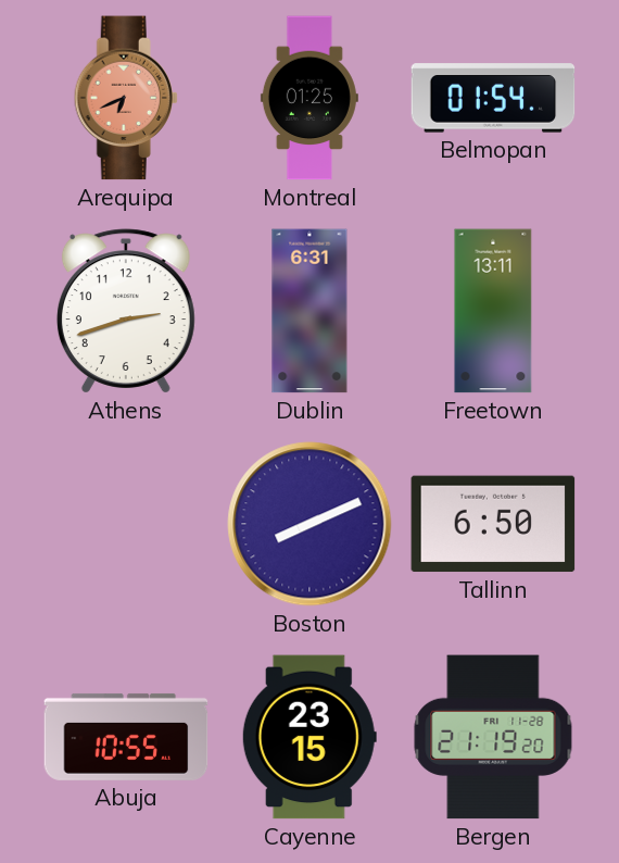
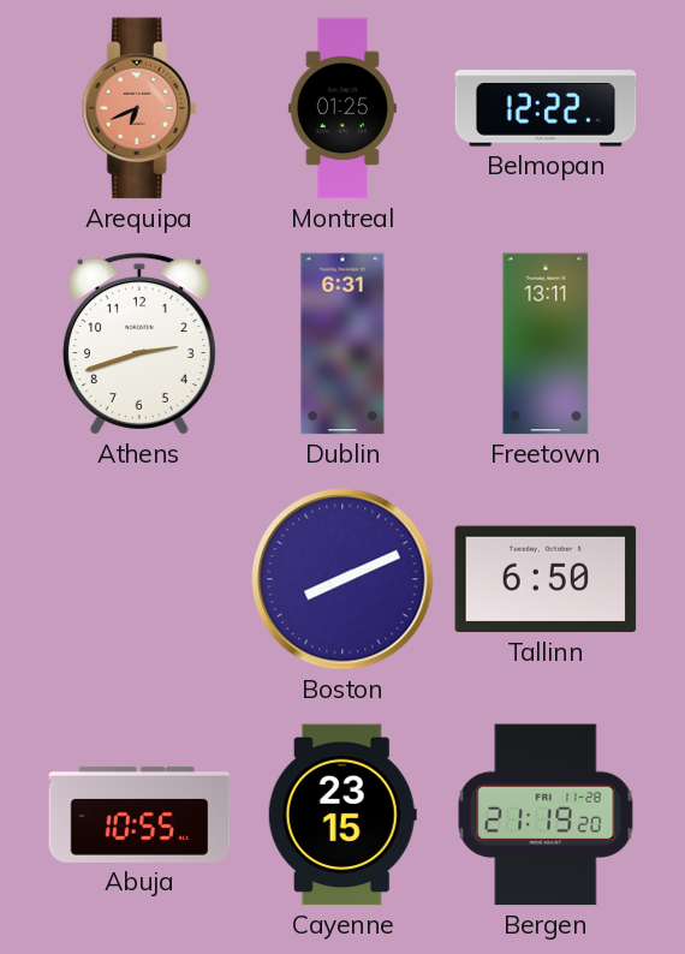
Belmopan: 01:54 -> 12:22
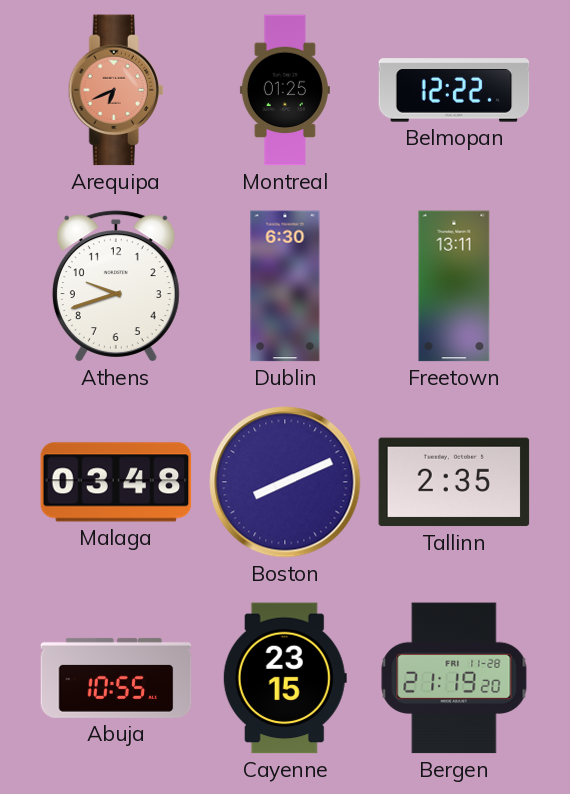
Athens: 2:42 -> 9:42
Dublin: 6:31 -> 6:30
Malaga: none -> 03:48
Tallinn: 6:50 -> 2:35
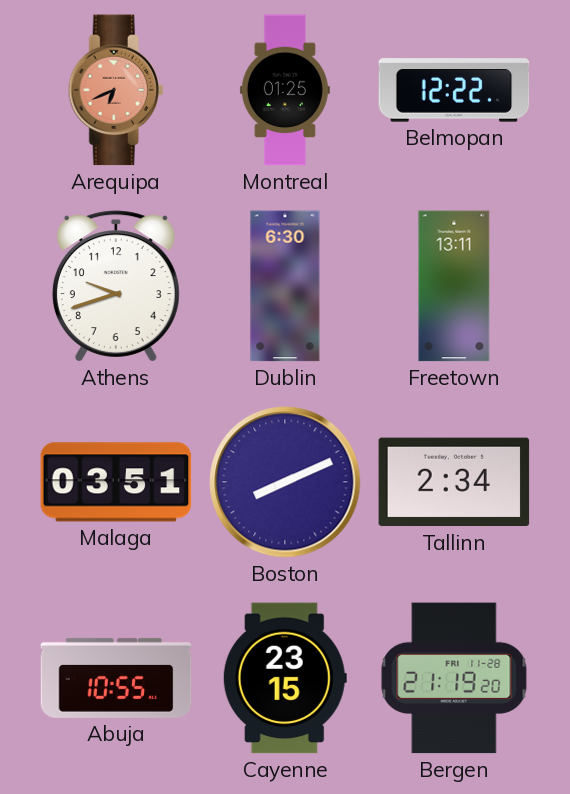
Malaga: 03:48 -> 03:51
Tallinn: 2:35 -> 2:34
